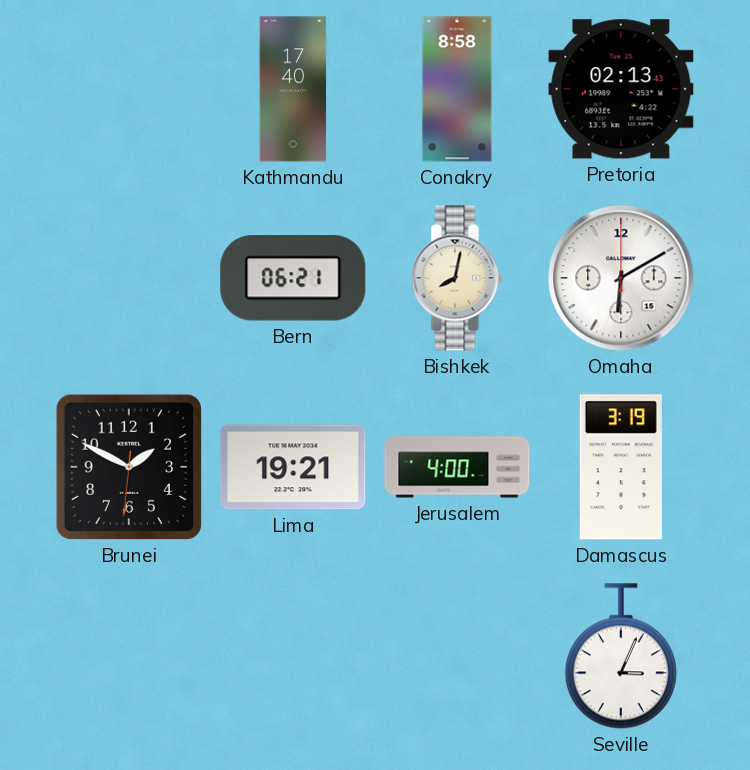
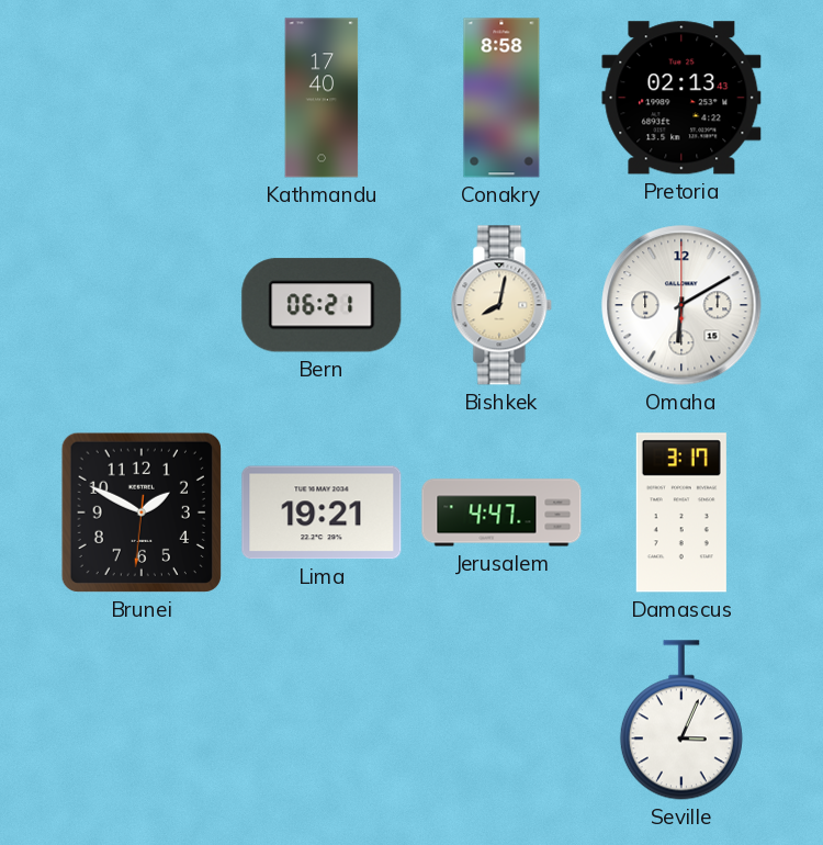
Jerusalem: 4:00 -> 4:47
Damascus: 3:19 -> 3:17
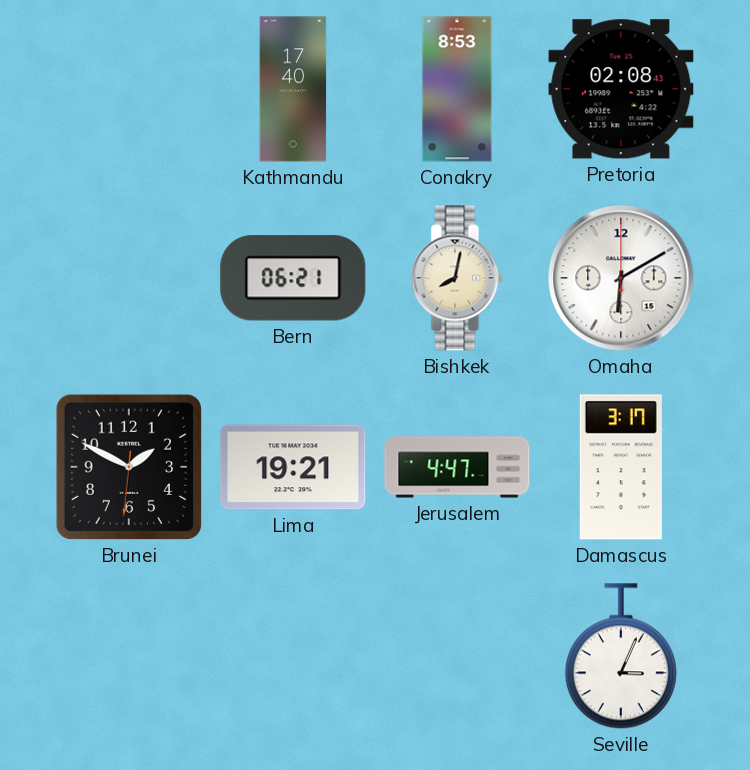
Conakry: 8:58 -> 8:53
Pretoria: 02:13 -> 02:08
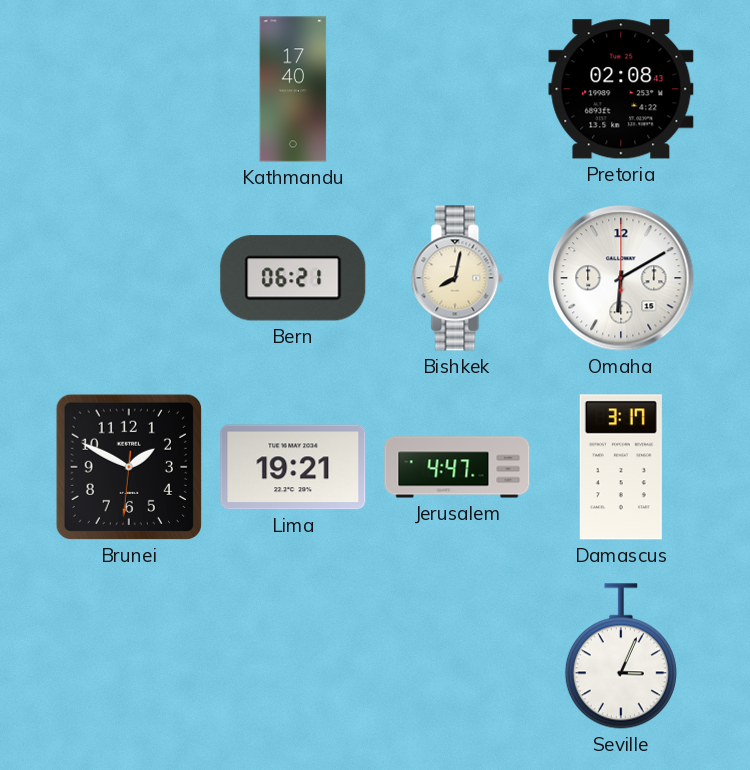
Conakry: 8:53 -> none
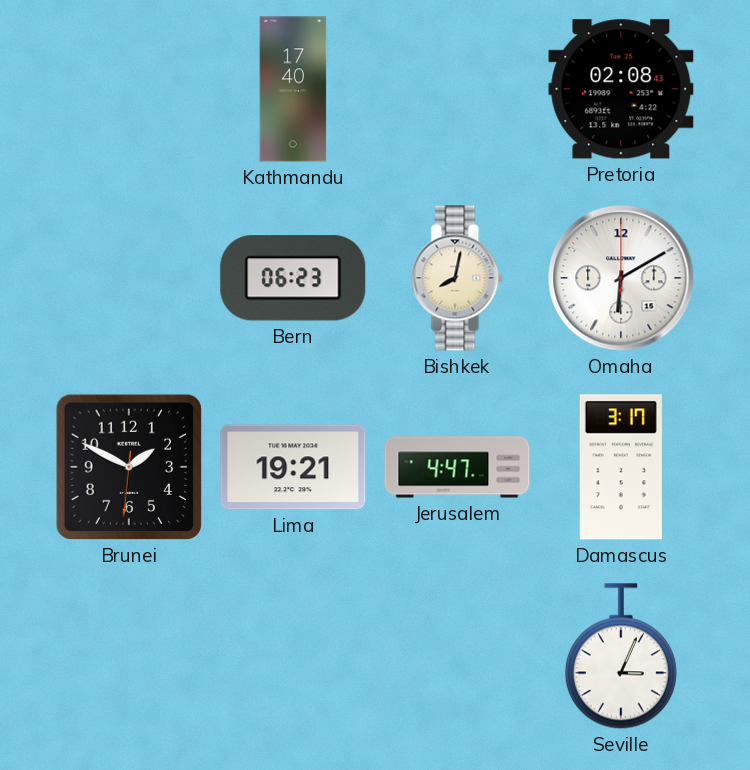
Bern: 06:21 -> 06:23
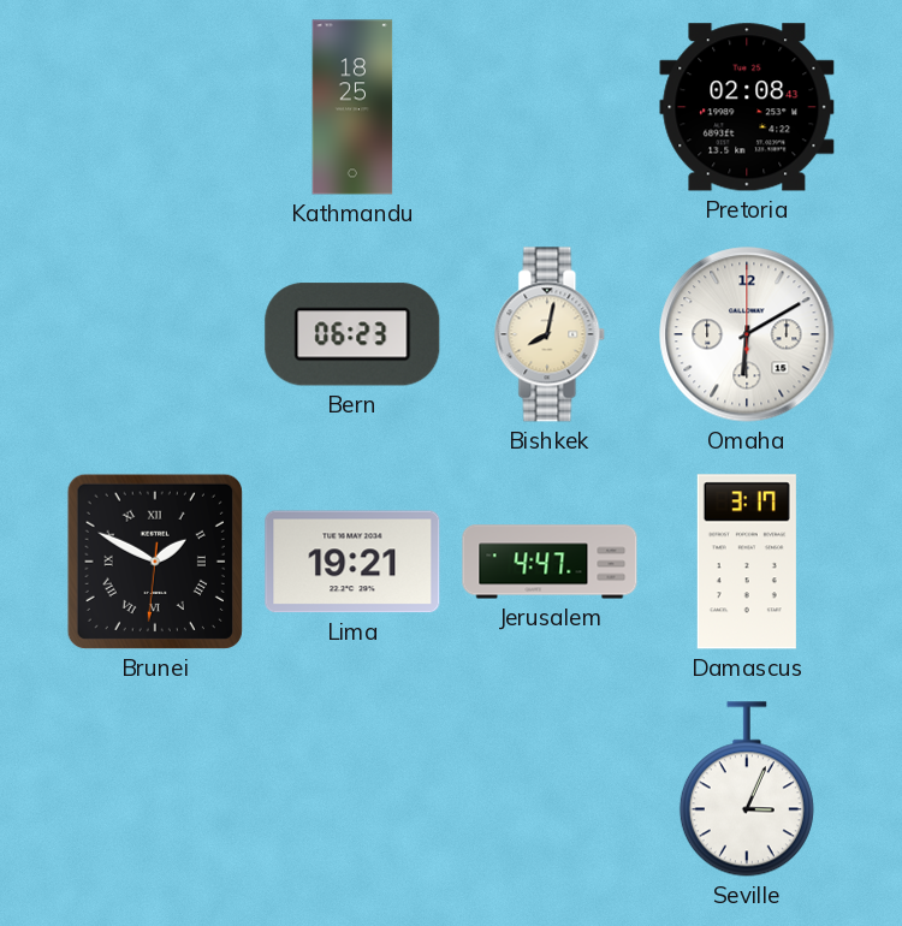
Kathmandu: 17:40 -> 18:25
Brunei numerals: Arabic -> Roman
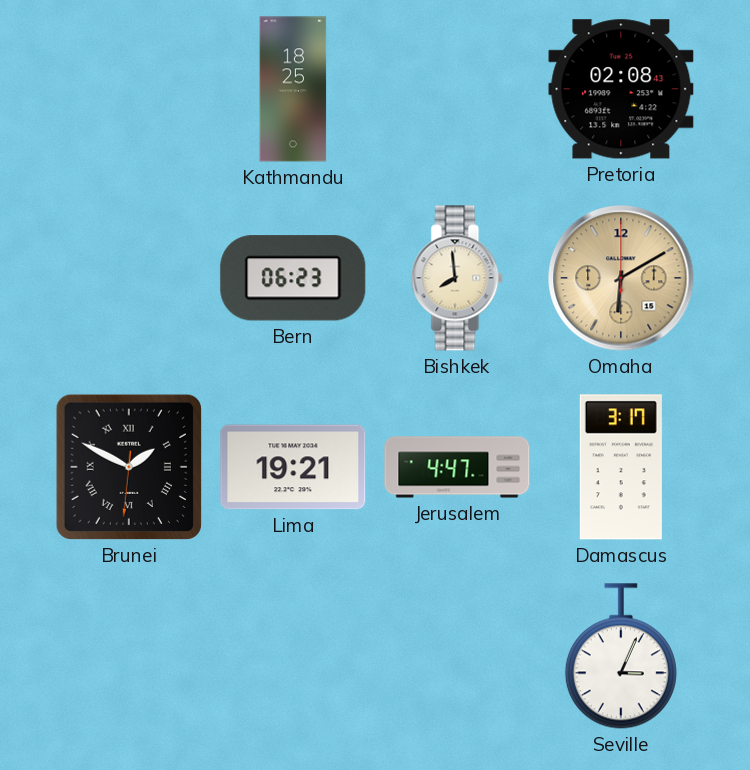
Bishkek: 8:02 -> 7:59
Omaha dial: white -> champagne
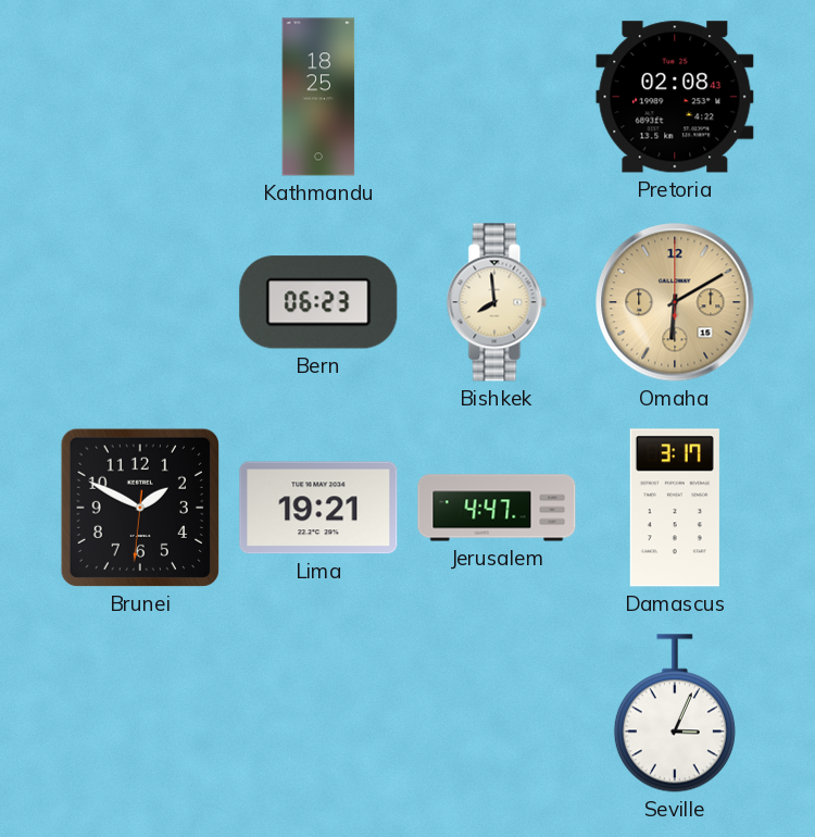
Brunei numerals: Roman -> Arabic
